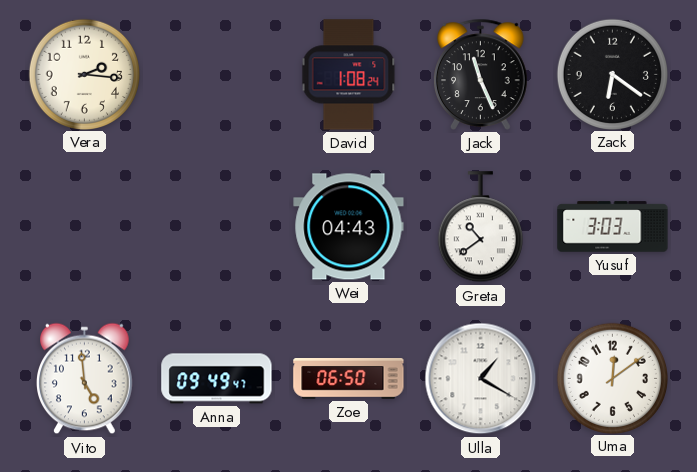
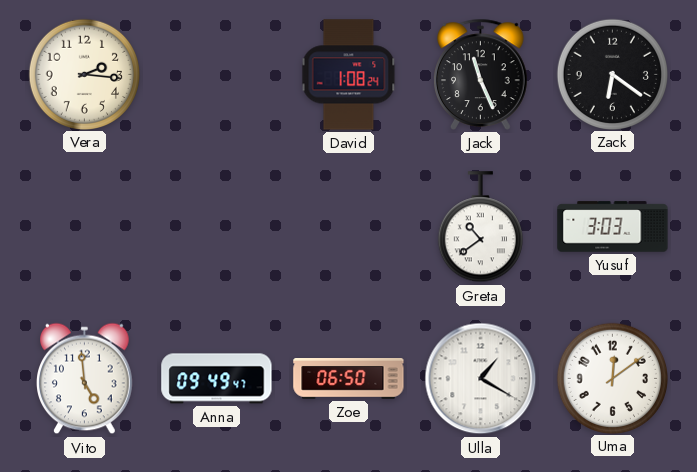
Wei: 04:43 -> none
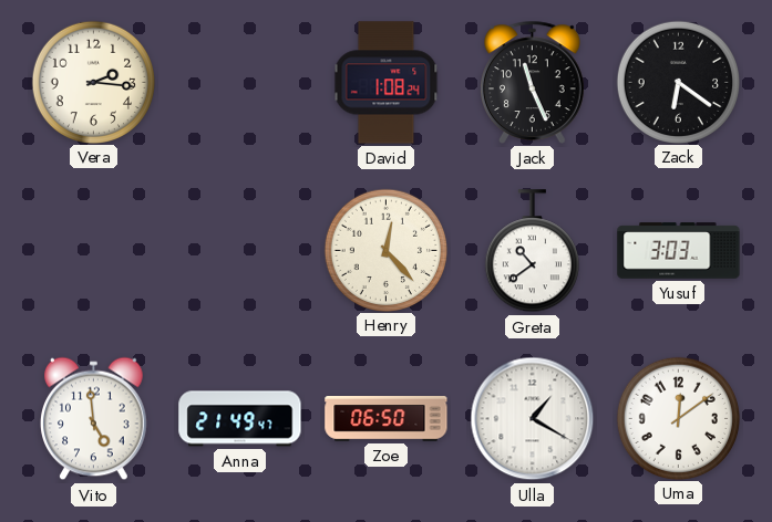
Henry: none -> 12:23
Anna: 09:49 -> 21:49
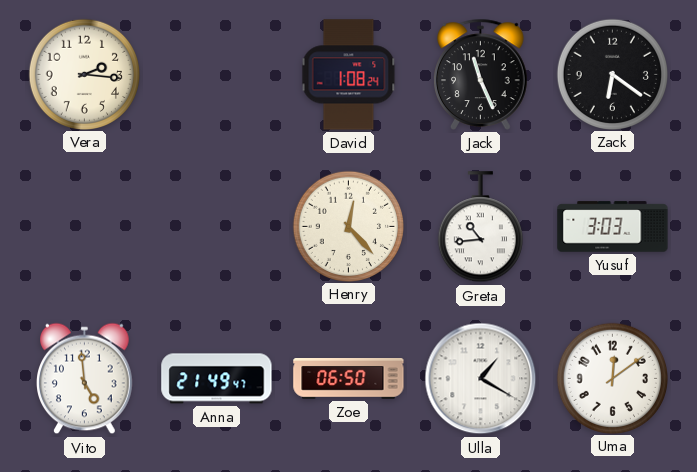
Greta: 10:39 -> 10:44
